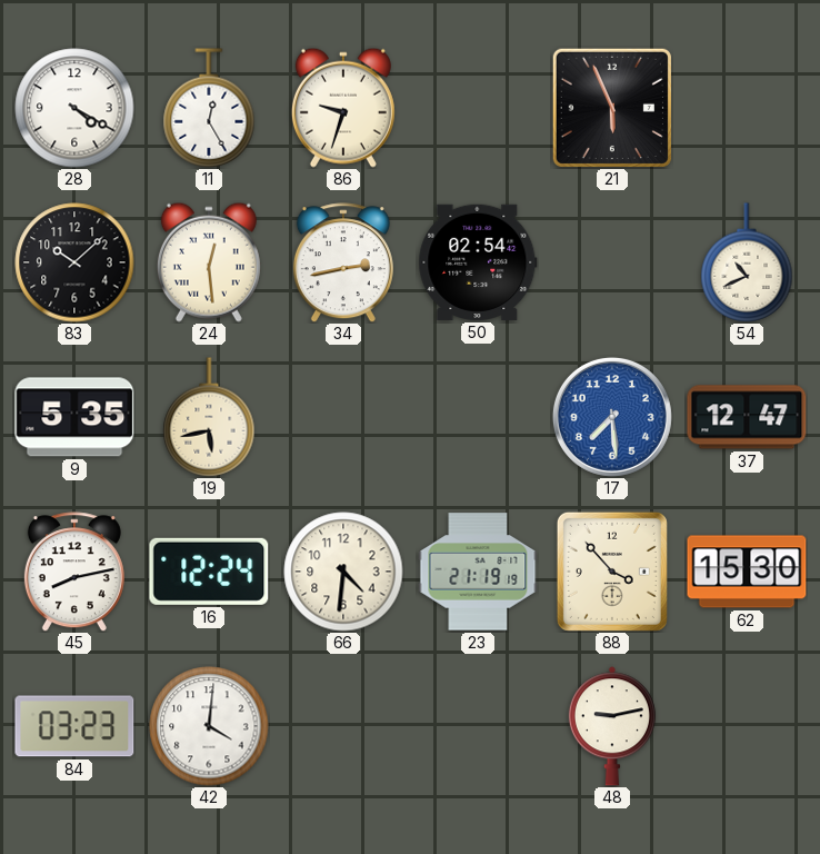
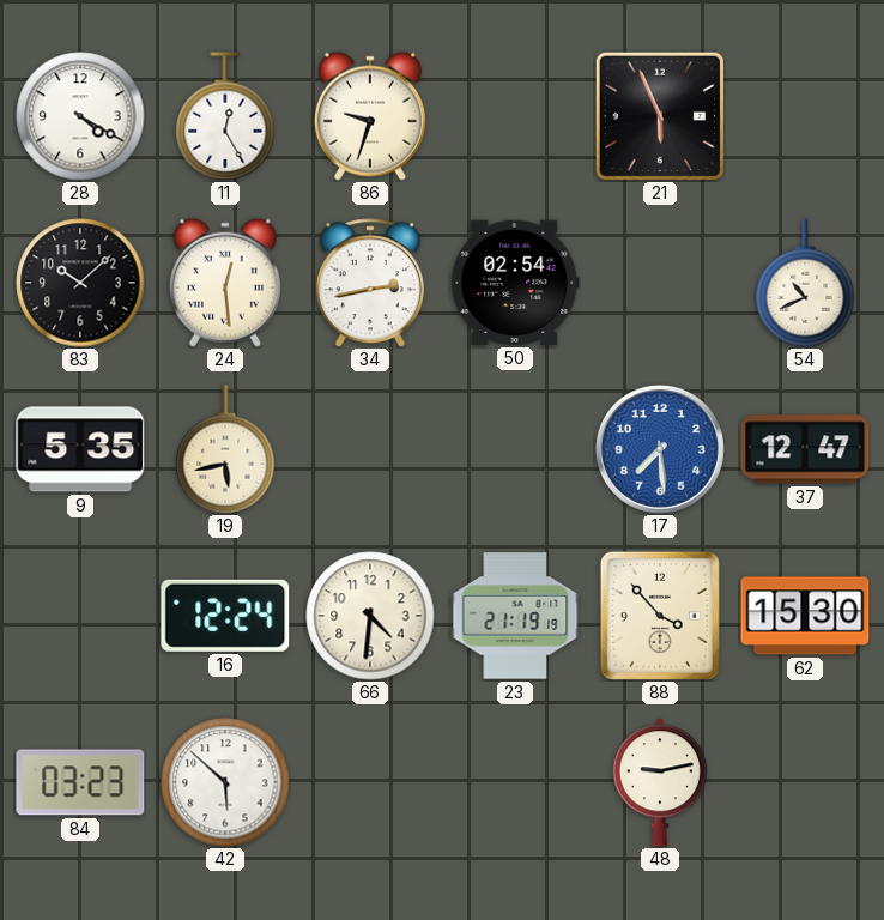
45: 8:13 -> none
42: 4:01 -> 5:52
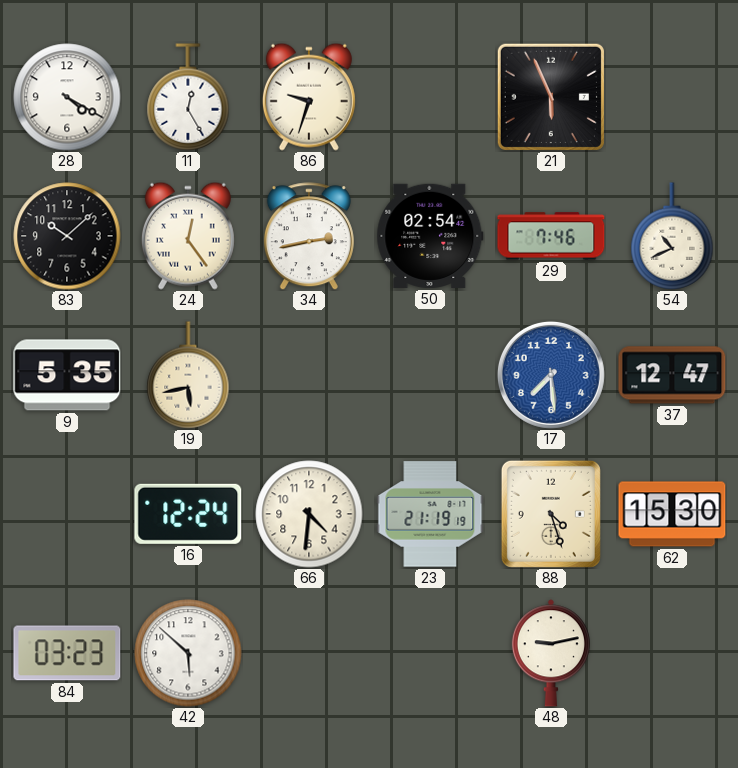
24: 12:29 -> 12:24
29: none -> 7:46
88: 3:53 -> 4:27
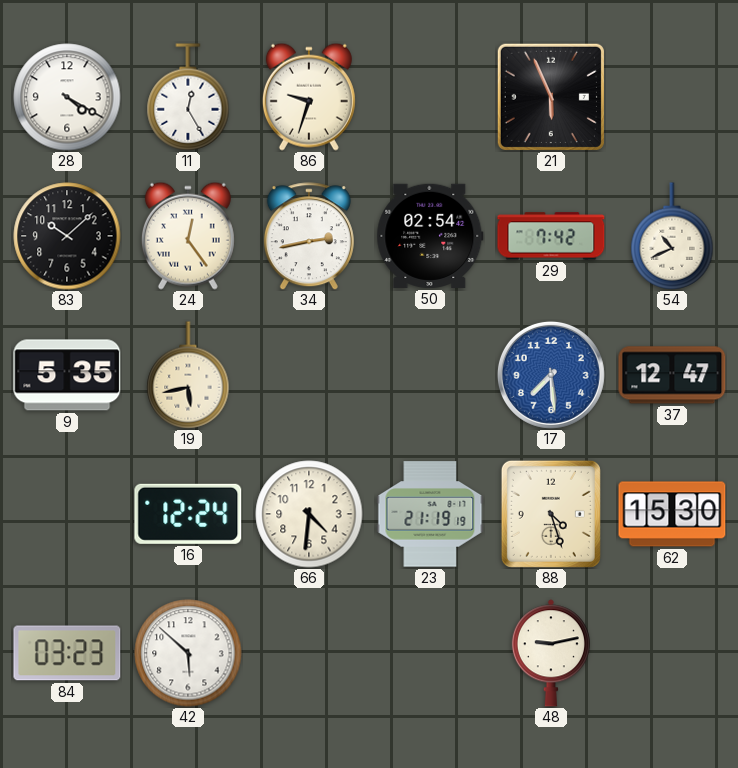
29: 7:46 -> 7:42
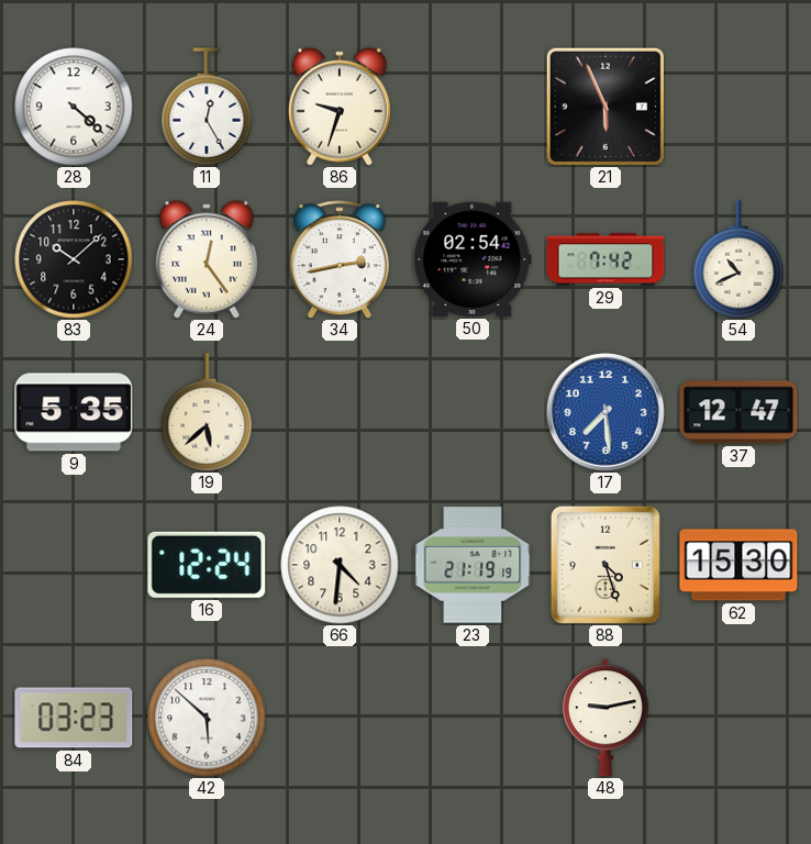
28: 4:20 -> 4:22
19: 5:43 -> 5:38
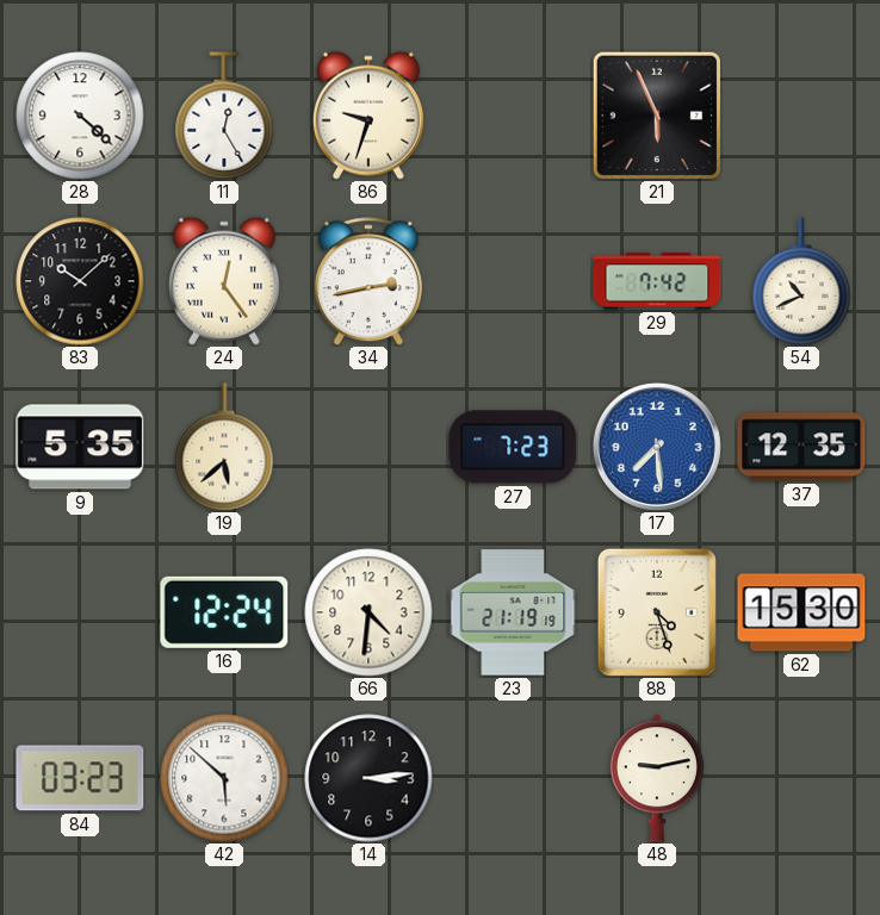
50: 02:54 -> none
27: none -> 7:23
37: 12:47 -> 12:35
14: none -> 3:14
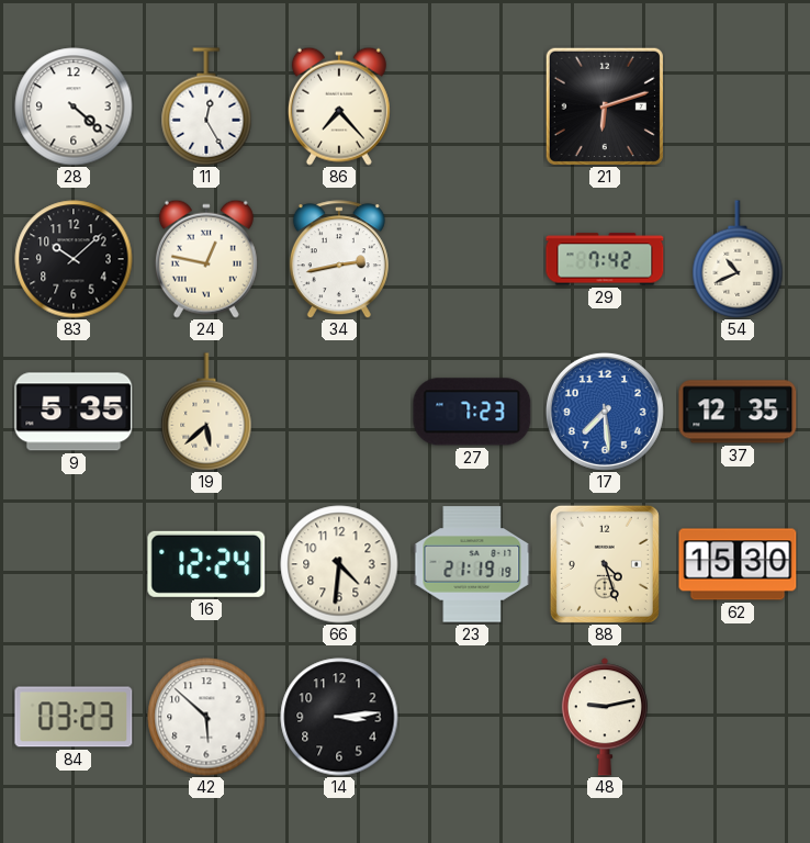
86: 9:33 -> 7:23
21: 5:56 -> 6:12
24: 12:24 -> 12:47
